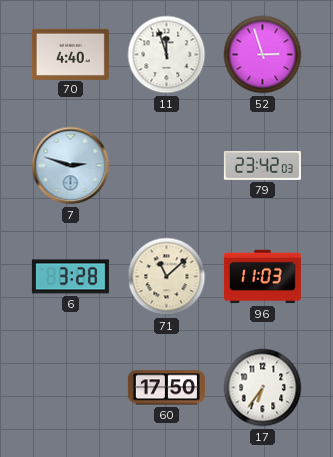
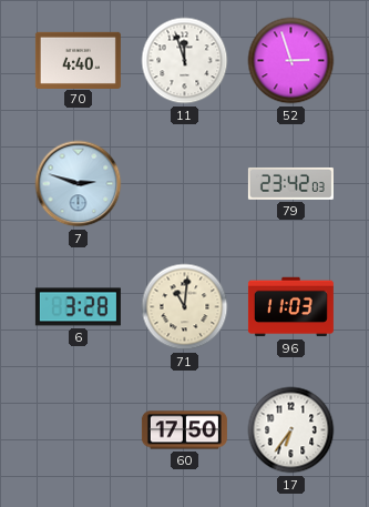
71: 11:08 -> 11:01
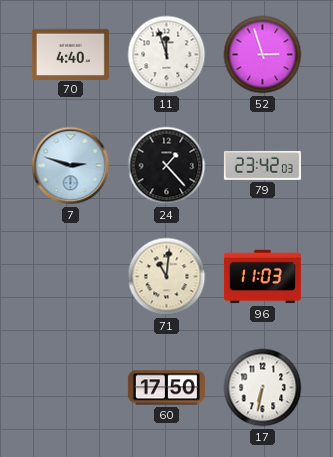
24: none -> 1:23
6: 3:28 -> none
17: 6:36 -> 6:32
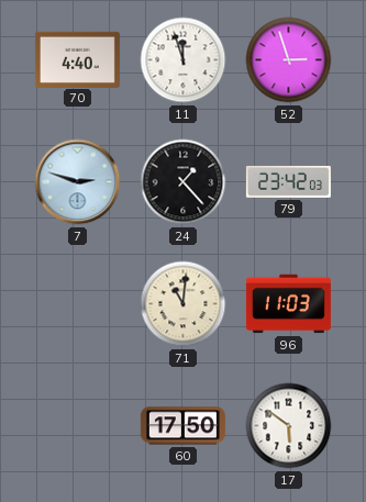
17: 6:32 -> 5:51
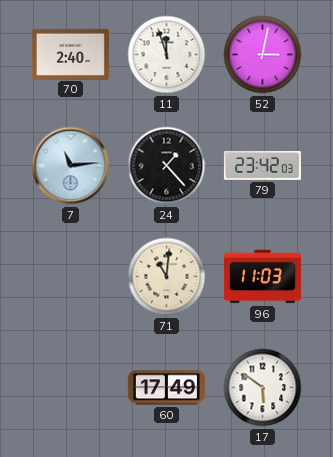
70: 4:40 -> 2:40
52: 2:57 -> 3:02
7: 2:48 -> 11:14
60: 17:50 -> 17:49
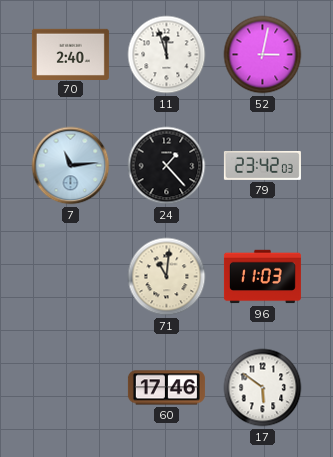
60: 17:49 -> 17:46
